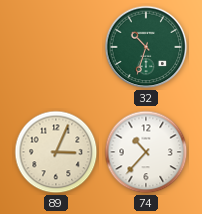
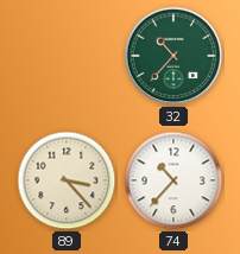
32: 10:33 -> 10:37
89: 3:04 -> 3:23
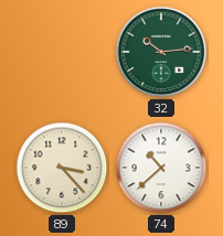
32: 10:37 -> 10:14
74: 10:37 -> 10:38
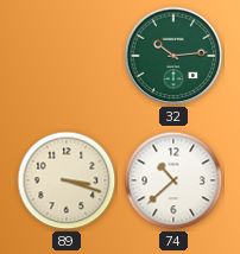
89: 3:23 -> 3:18
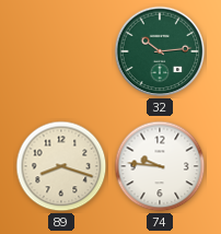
89: 3:18 -> 8:18
74: 10:38 -> 9:46
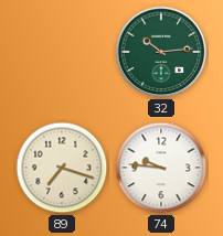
89: 8:18 -> 7:18
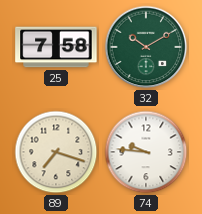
25: none -> 7:58
32: 10:14 -> 10:10
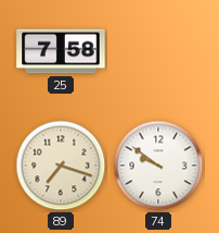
32: 10:10 -> none
74: 9:46 -> 9:51
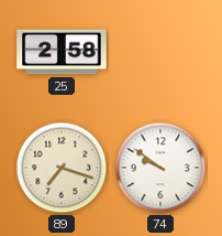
25: 7:58 -> 2:58
